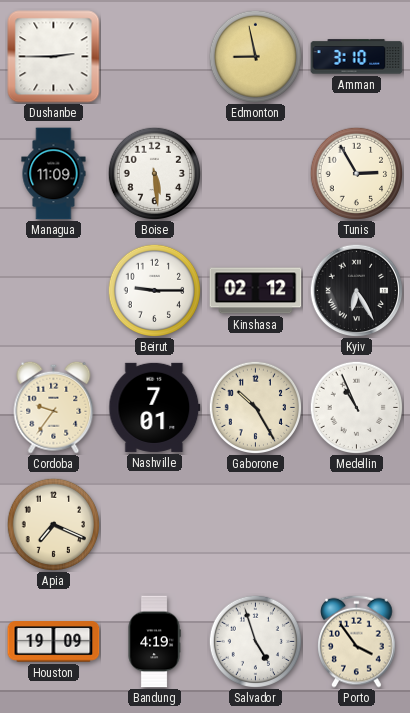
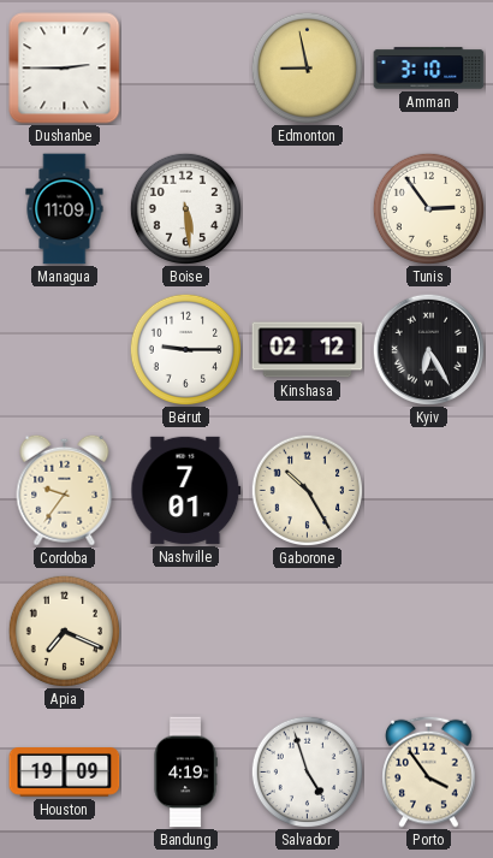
Tunis: 2:55 -> 2:54
Medellin: 10:56 -> none
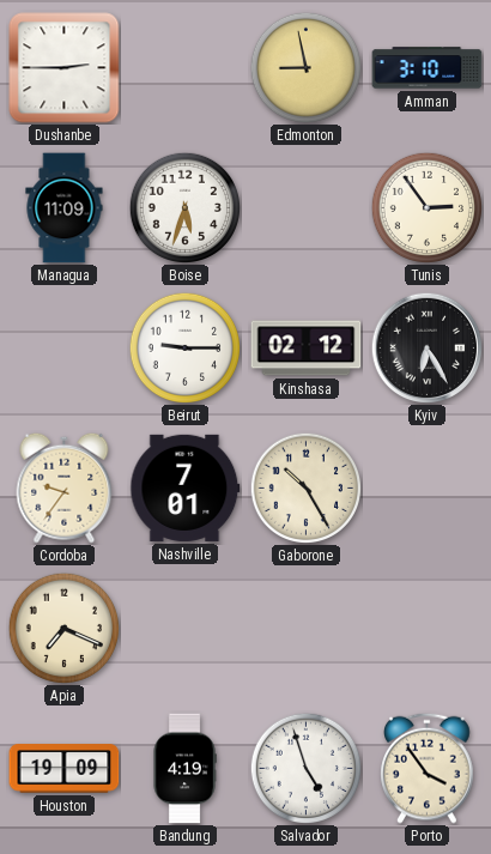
Boise: 5:29 -> 5:33
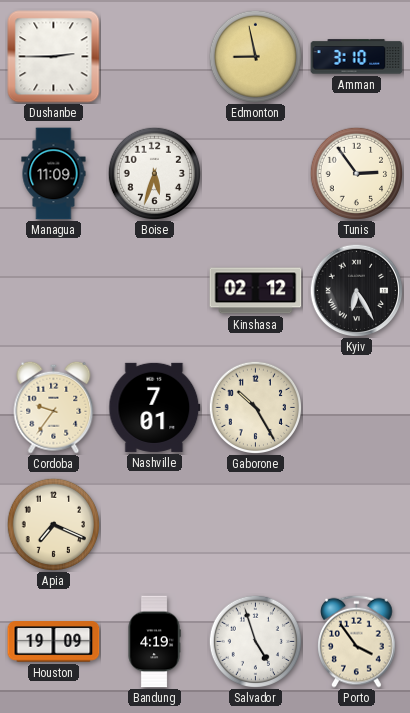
Beirut: 9:15 -> none
